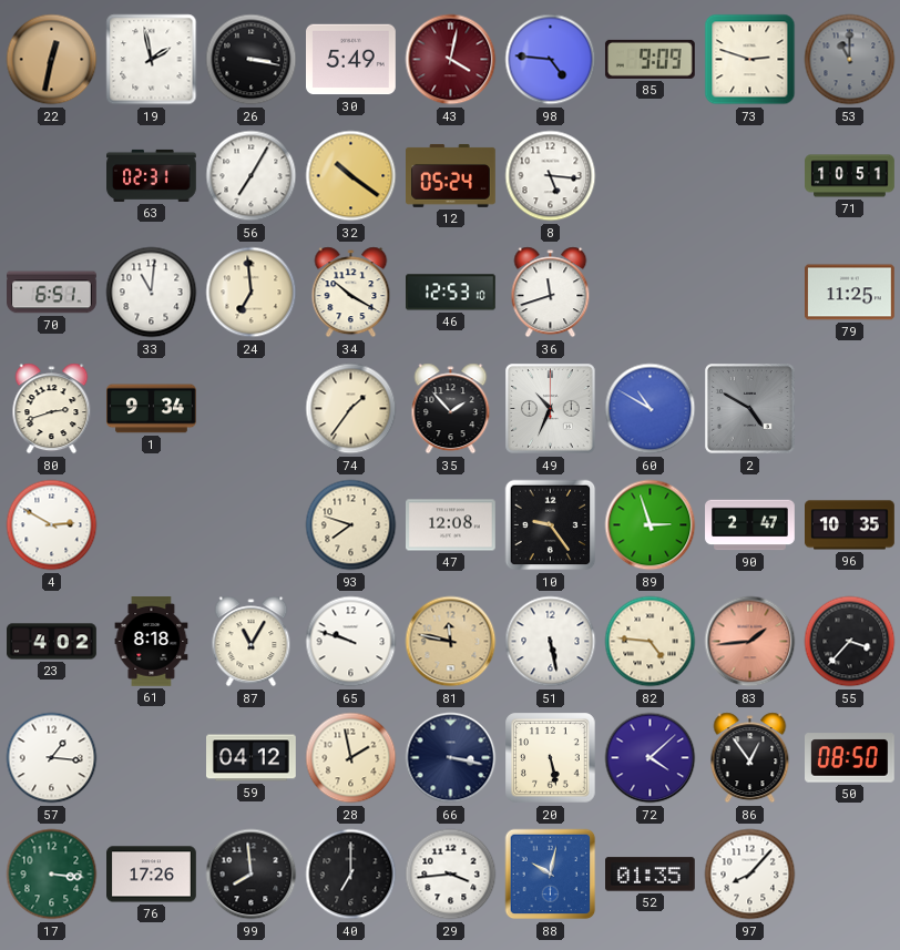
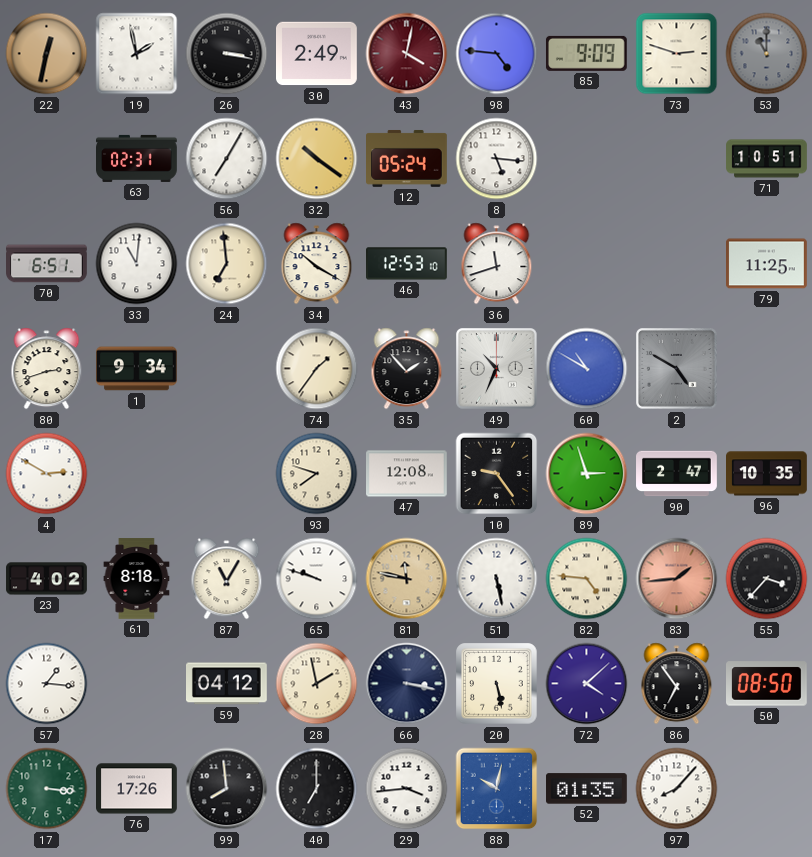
30: 5:49 -> 2:49
86: 12:54 -> 6:54
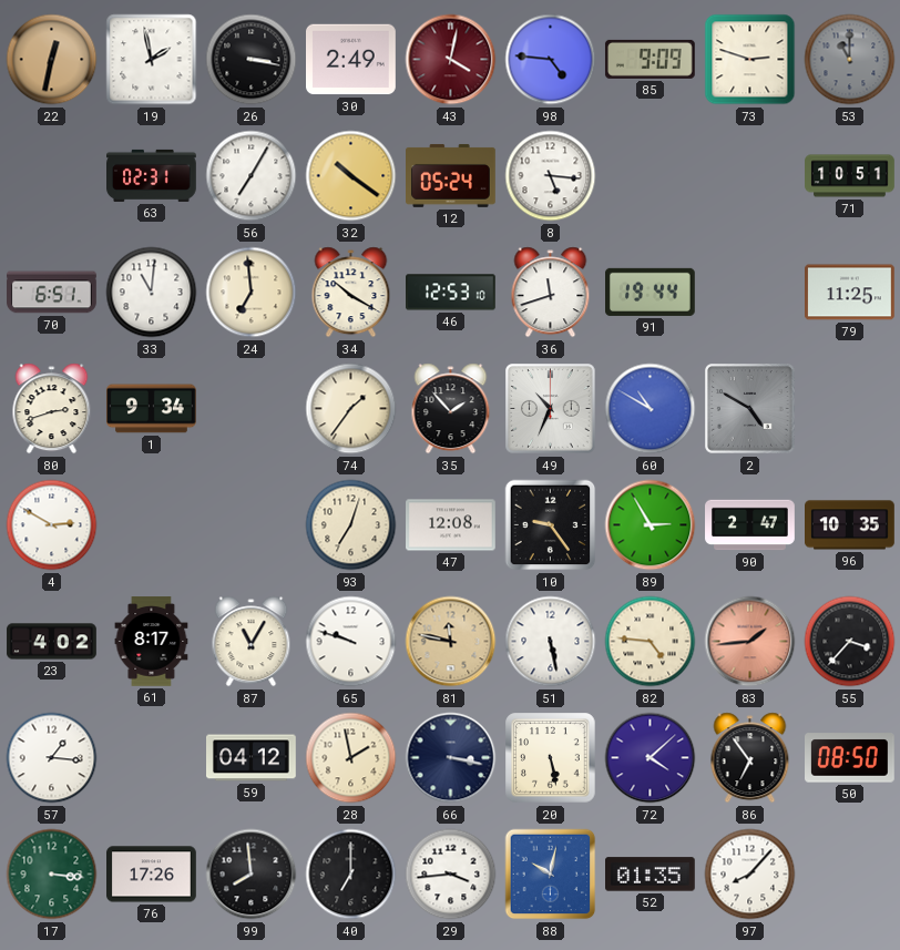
91: none -> 19:44
93: 7:48 -> 7:03
89: 2:57 -> 2:55
61: 8:18 -> 8:17
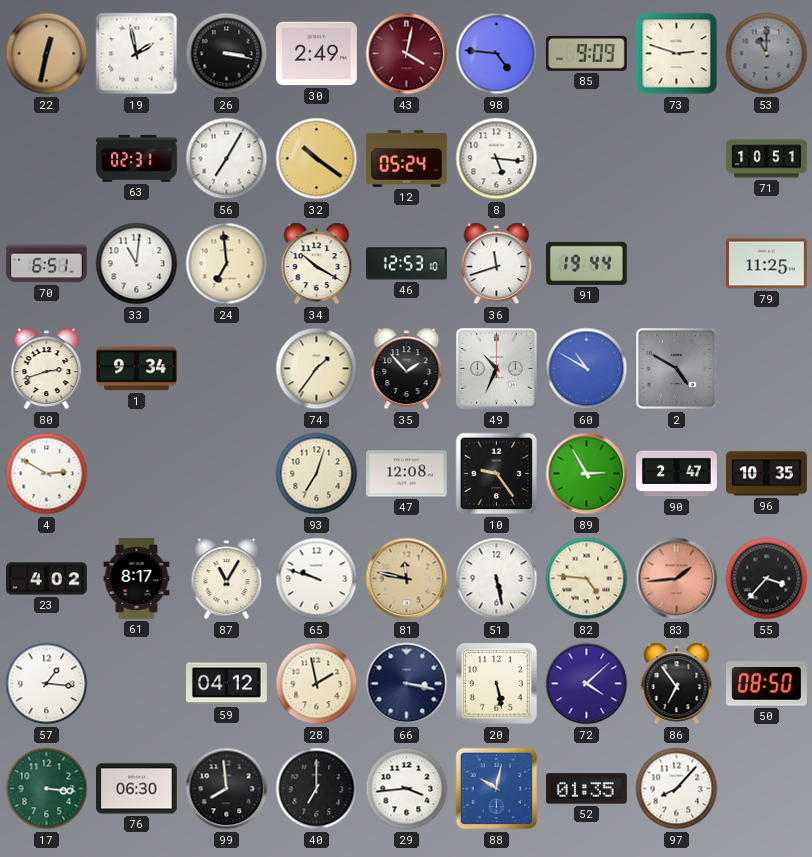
76: 17:26 -> 06:30
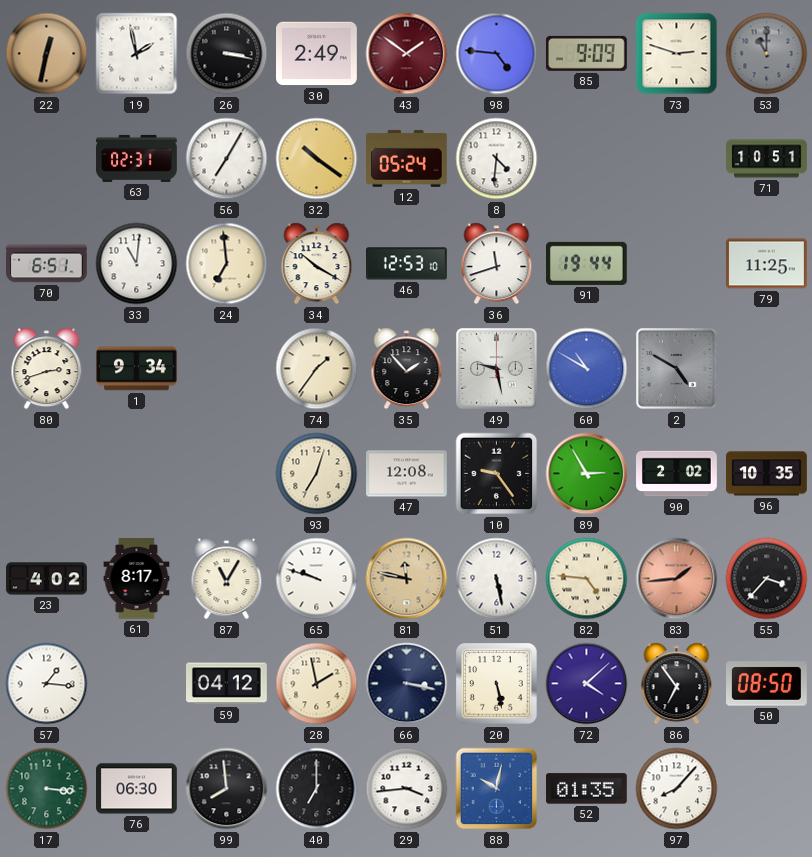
43: 4:02 -> 1:51
8: 5:16 -> 4:31
49: 10:34 -> 9:28
4: 2:50 -> none
90: 2:47 -> 2:02
